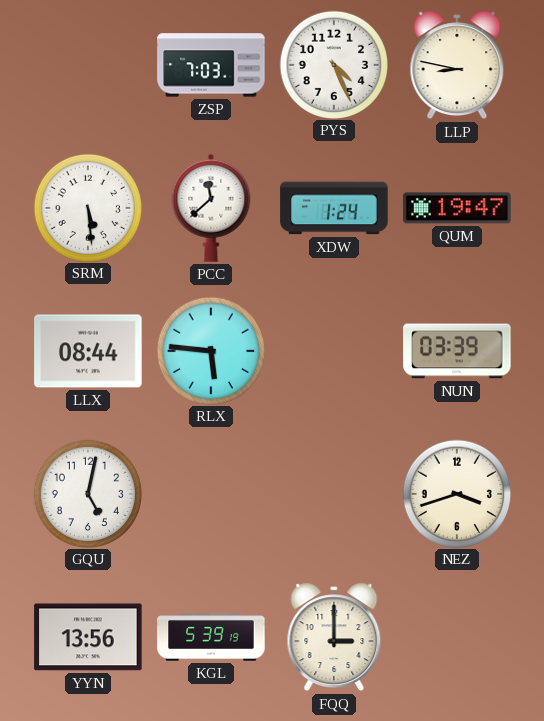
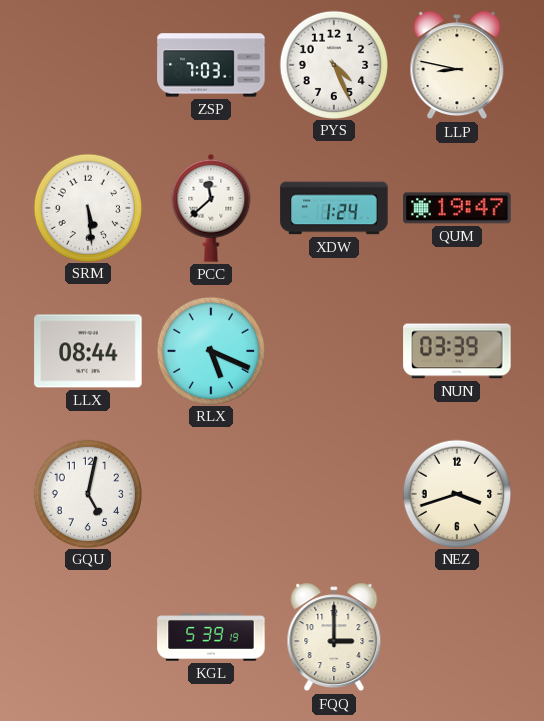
RLX: 5:46 -> 5:19
YYN: 13:56 -> none
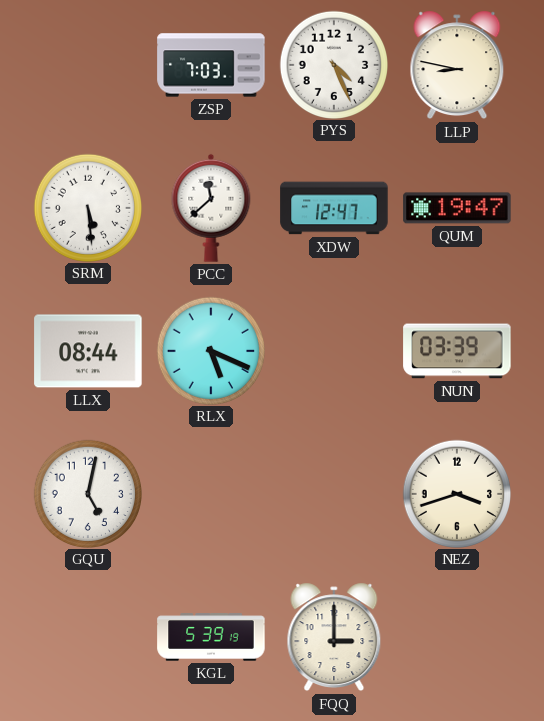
XDW: 1:24 -> 12:47
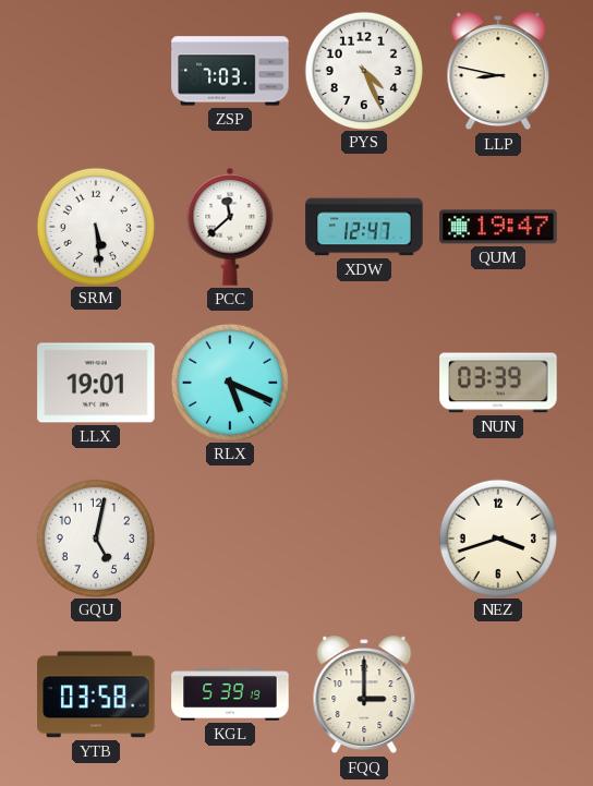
LLX: 08:44 -> 19:01
YTB: none -> 03:58
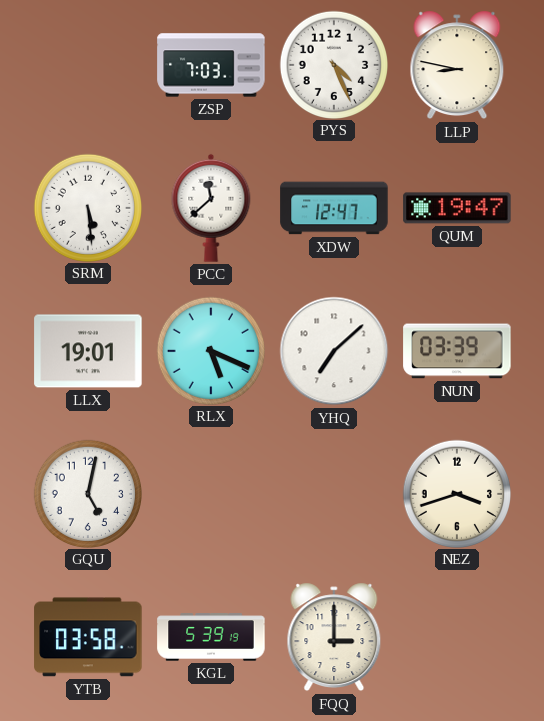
YHQ: none -> 7:08
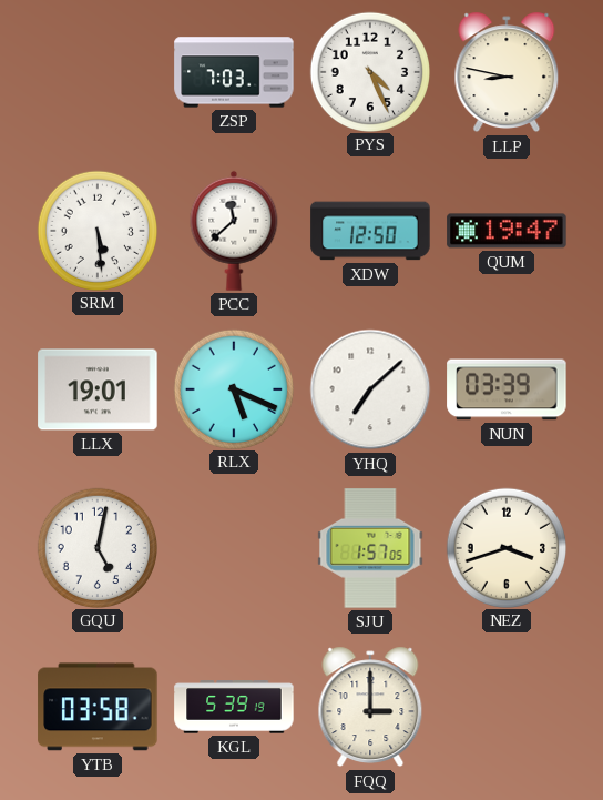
XDW: 12:47 -> 12:50
SJU: none -> 1:57
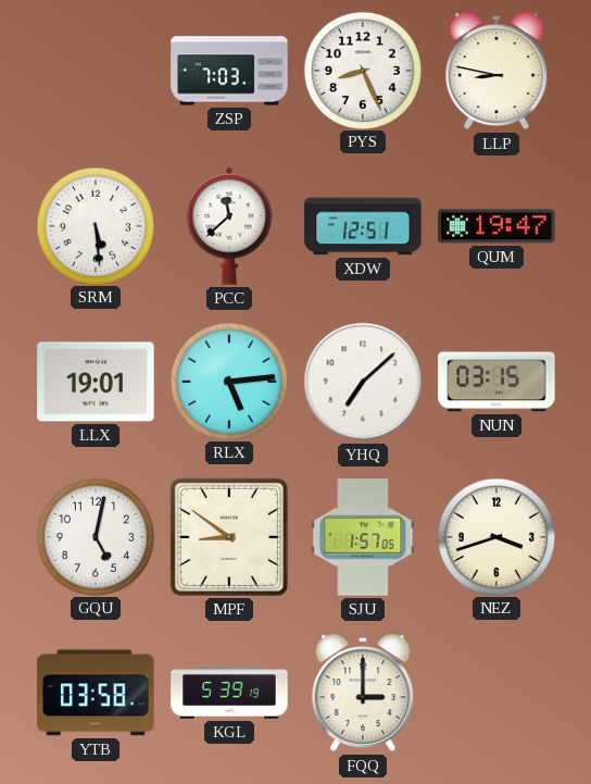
PYS: 4:26 -> 8:26
XDW: 12:50 -> 12:51
RLX: 5:19 -> 5:14
NUN: 03:39 -> 03:15
MPF: none -> 8:51
